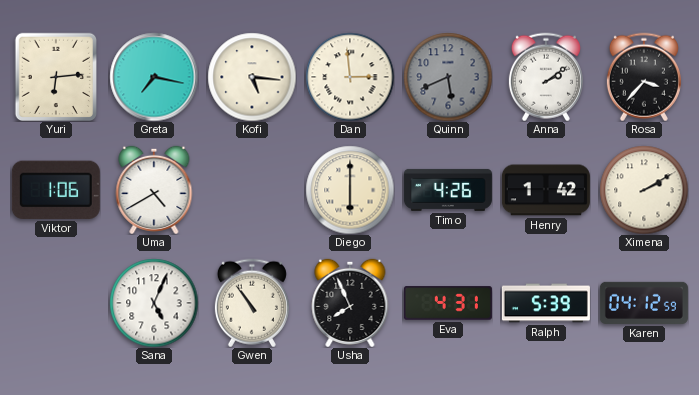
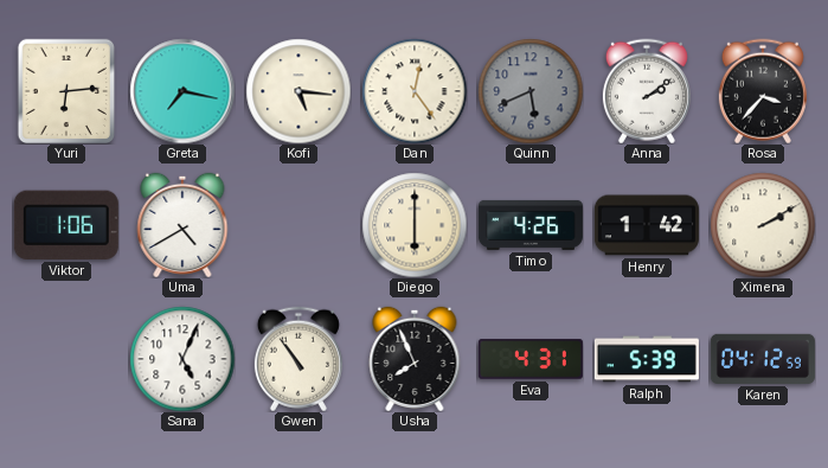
Dan: 2:59 -> 12:24
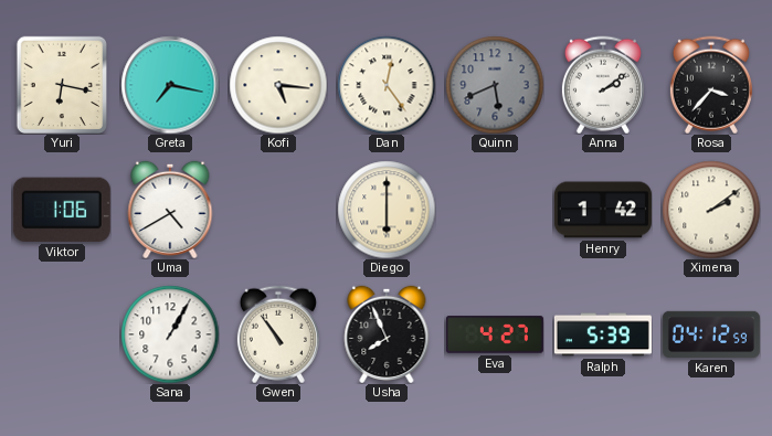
Yuri: 6:14 -> 6:17
Timo: 4:26 -> none
Ximena: 2:10 -> 2:09
Sana: 5:04 -> 1:05
Eva: 4:31 -> 4:27
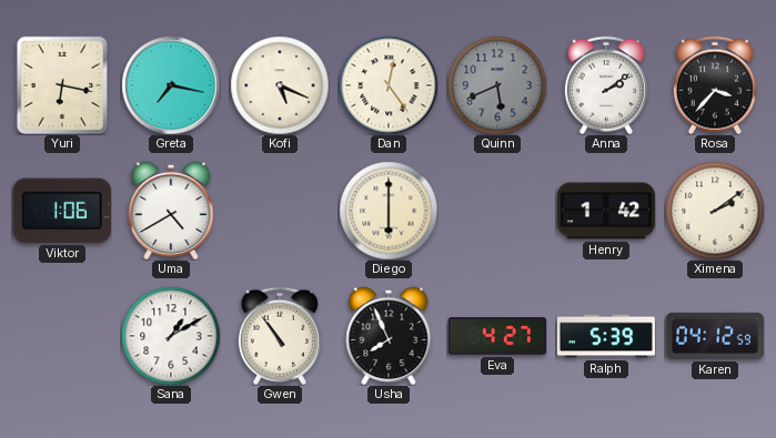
Kofi: 5:16 -> 5:19
Sana: 1:05 -> 1:10
